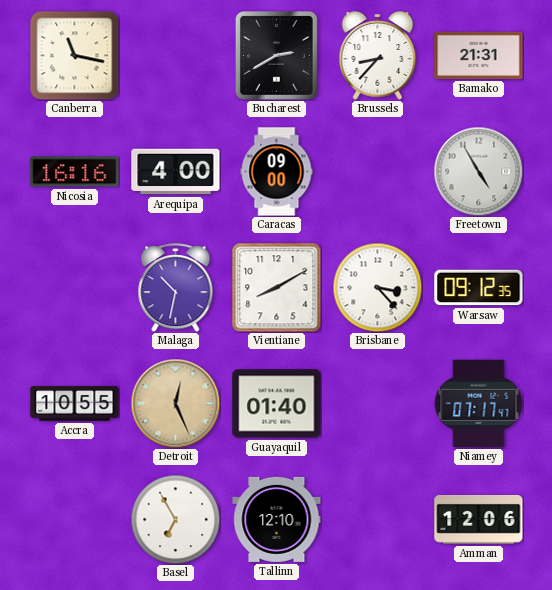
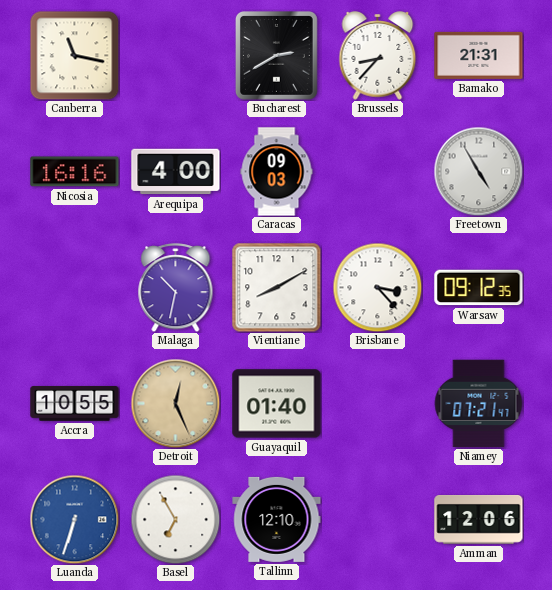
Caracas: 09:00 -> 09:03
Niamey: 07:17 -> 07:21
Luanda: none -> 6:33
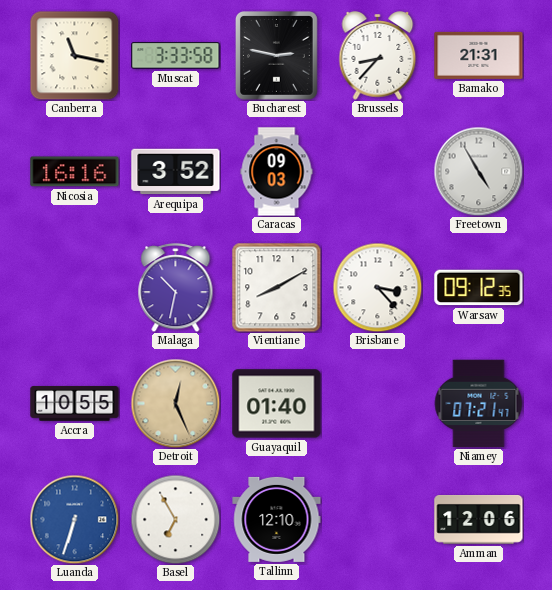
Muscat: none -> 3:33
Bucharest: 2:40 -> 2:47
Arequipa: 4:00 -> 3:52
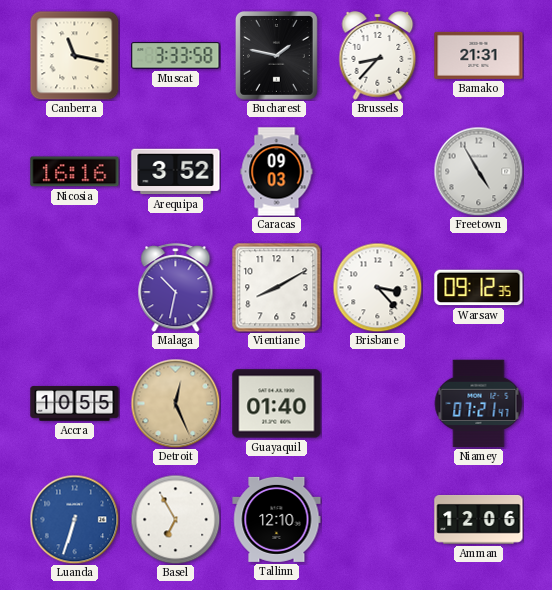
Bucharest: 2:47 -> 1:47
